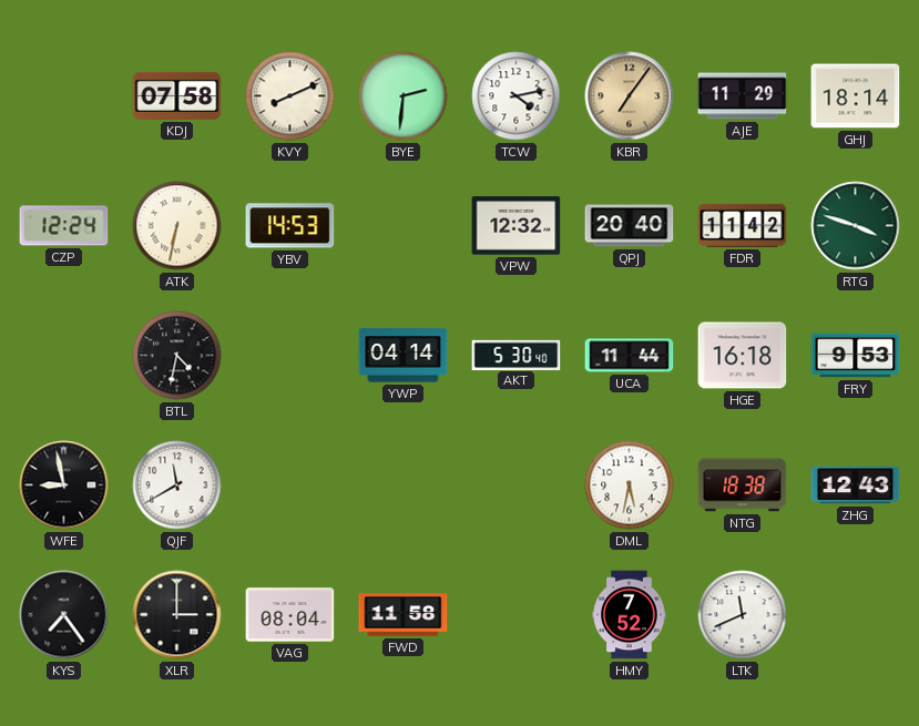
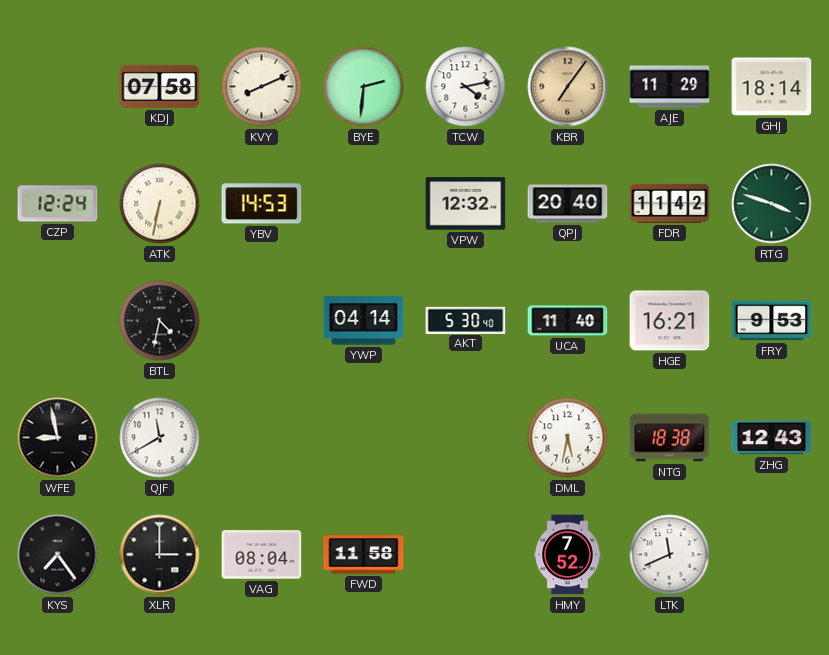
UCA: 11:44 -> 11:40
HGE: 16:18 -> 16:21
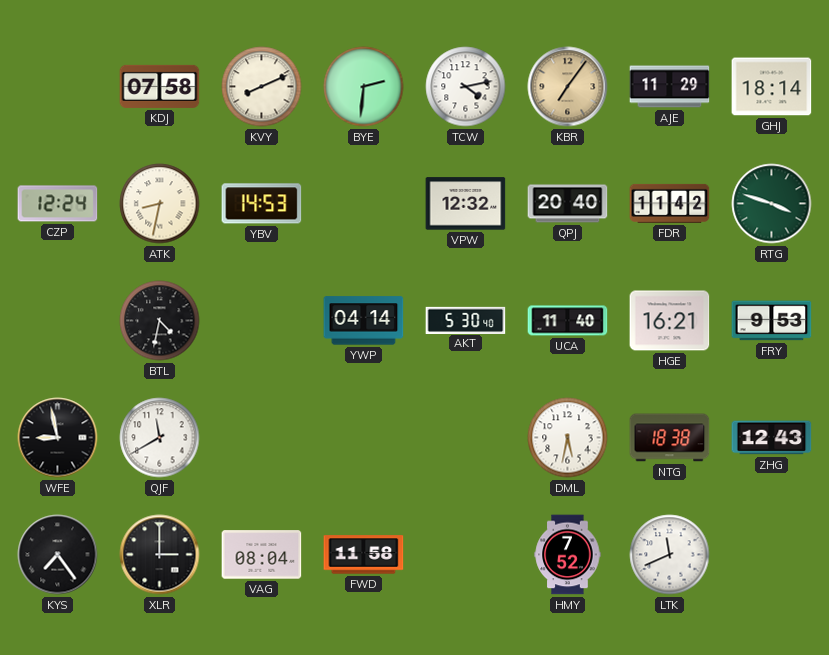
ATK: 6:32 -> 8:32
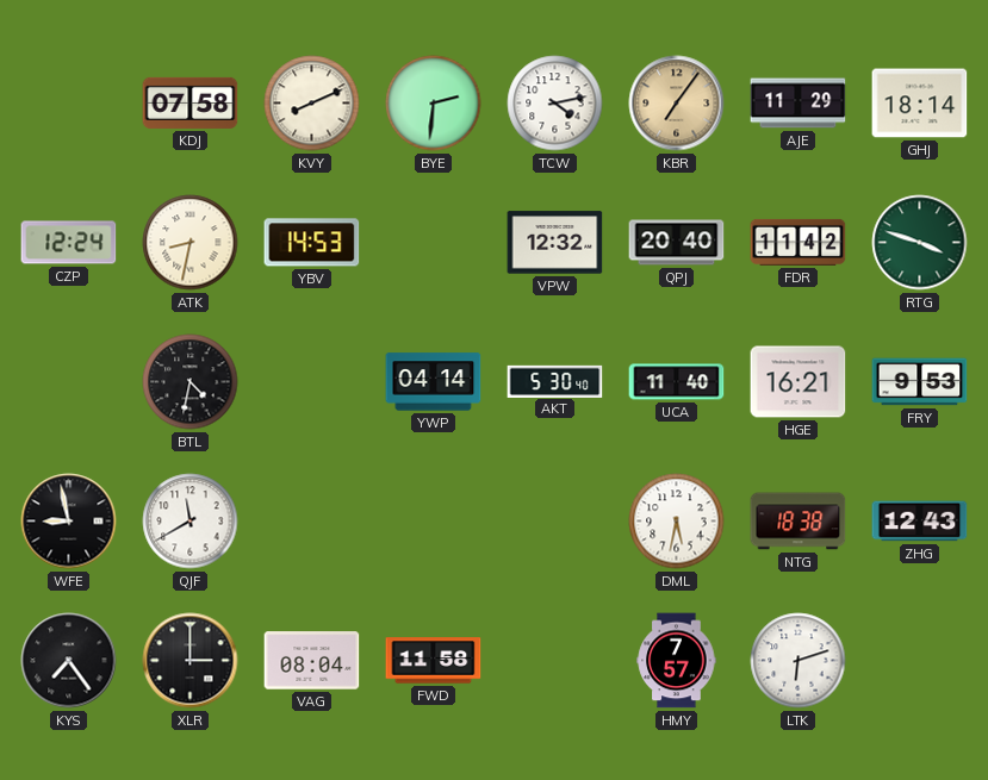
HMY: 7:52 -> 7:57
LTK: 11:41 -> 6:12
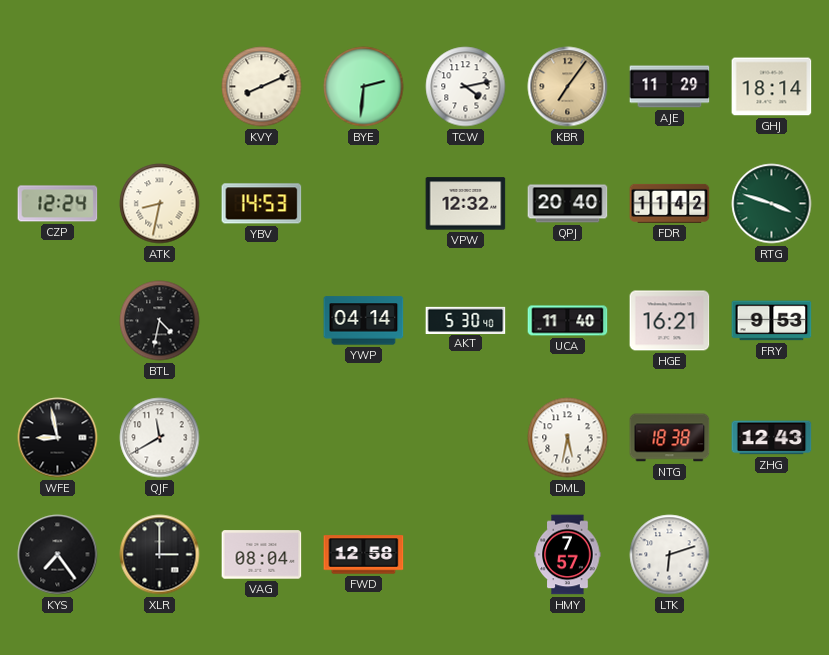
KDJ: 07:58 -> none
FWD: 11:58 -> 12:58
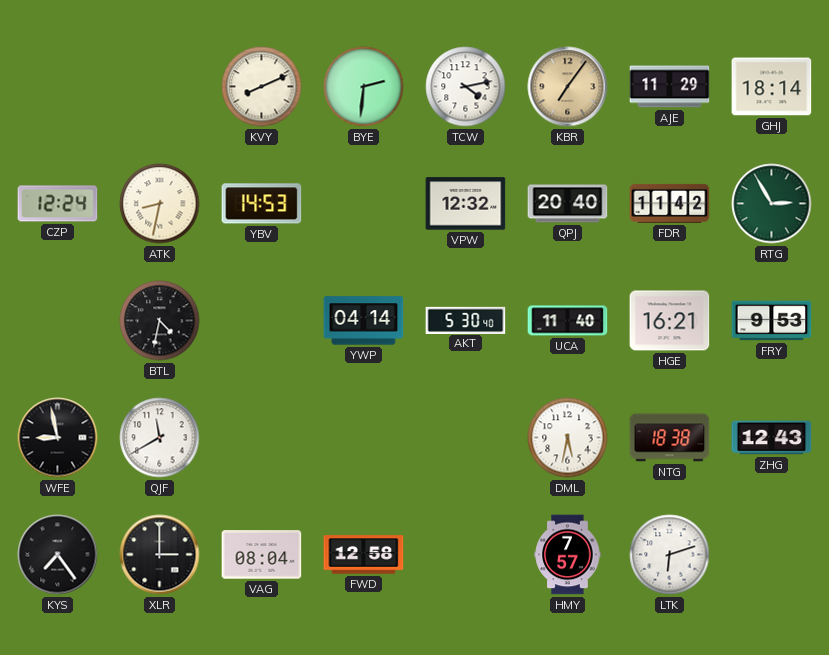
RTG: 3:48 -> 2:55
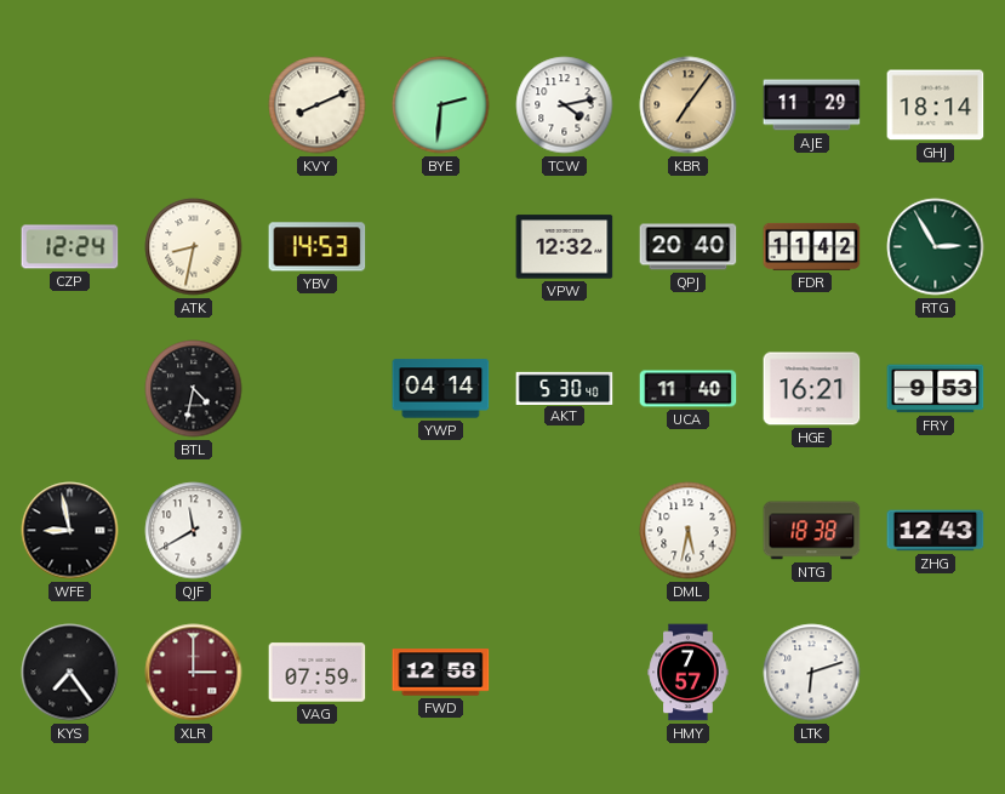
XLR dial: black -> burgundy
VAG: 08:04 -> 07:59
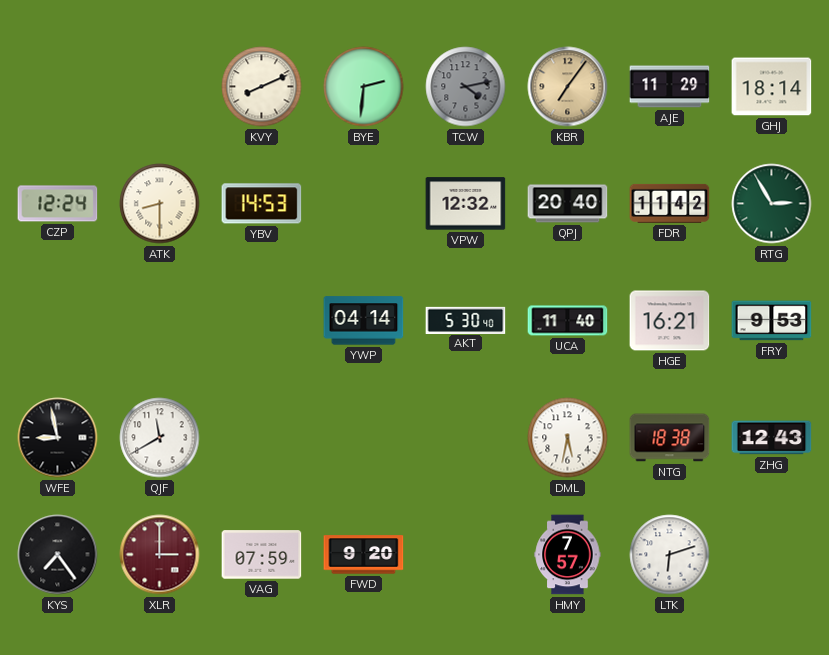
TCW dial: white -> grey
ATK: 8:32 -> 8:30
BTL: 4:32 -> none
FWD: 12:58 -> 9:20
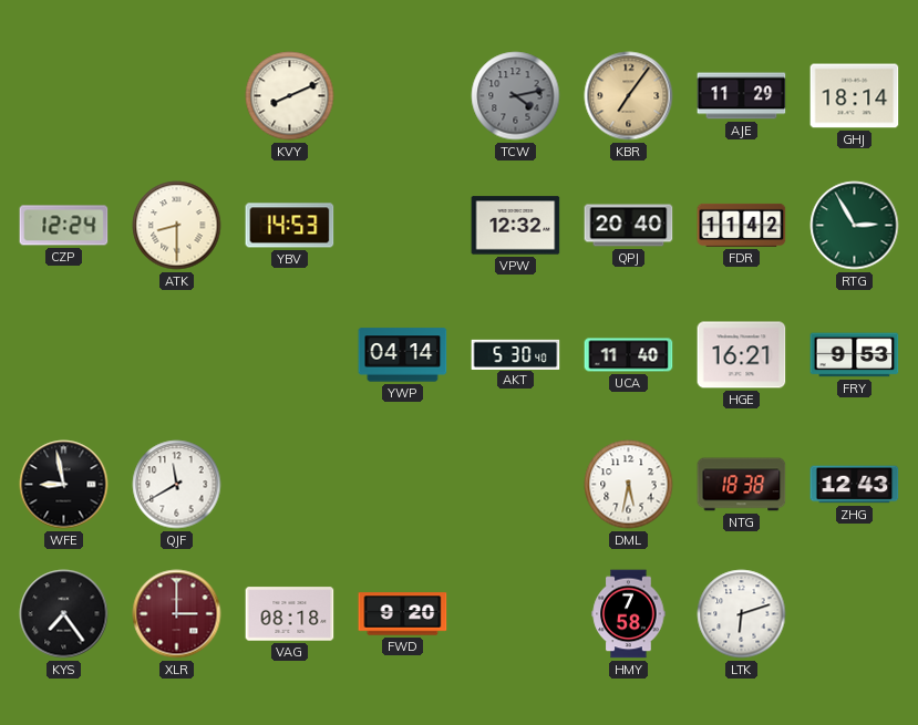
BYE: 2:31 -> none
VAG: 07:59 -> 08:18
HMY: 7:57 -> 7:58
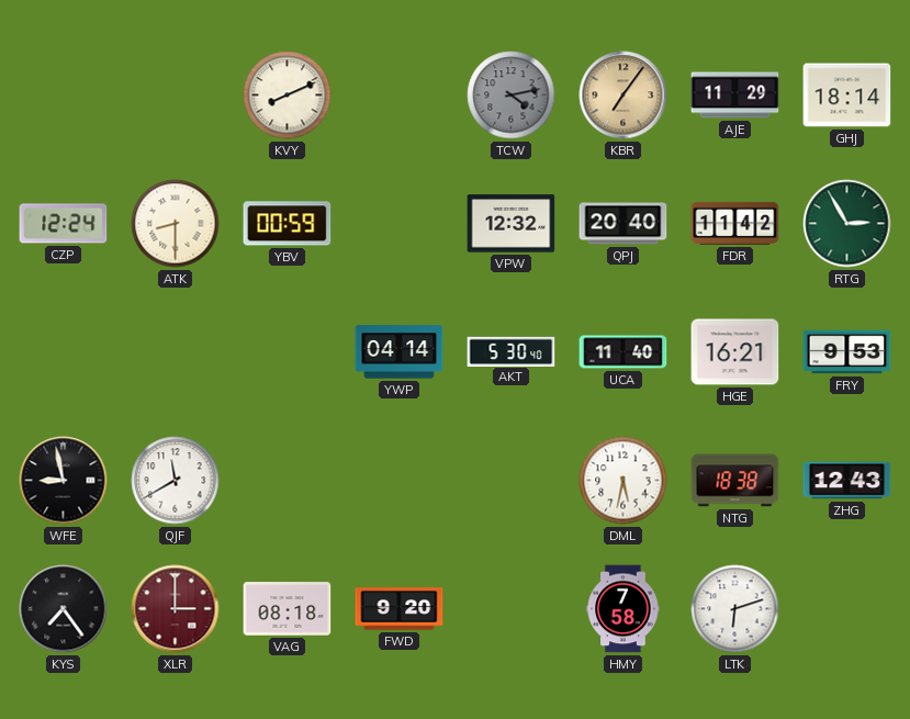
YBV: 14:53 -> 00:59
